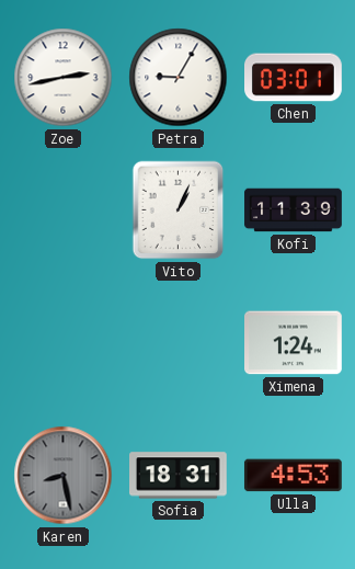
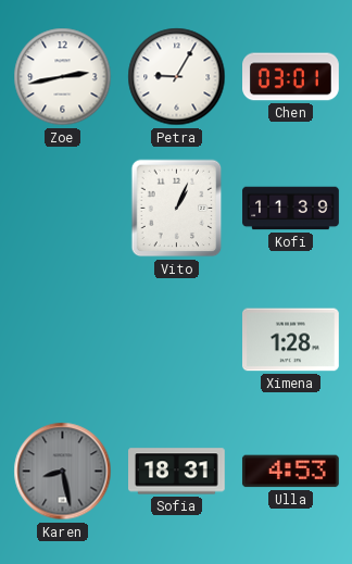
Ximena: 1:24 -> 1:28
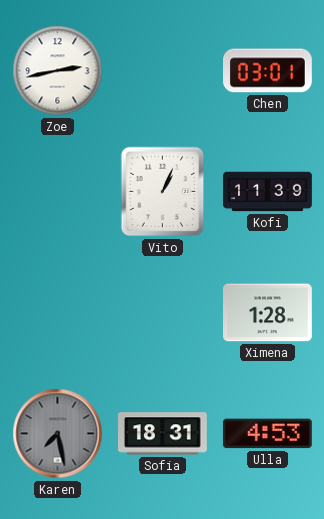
Petra: 9:05 -> none
Karen: 8:28 -> 7:28
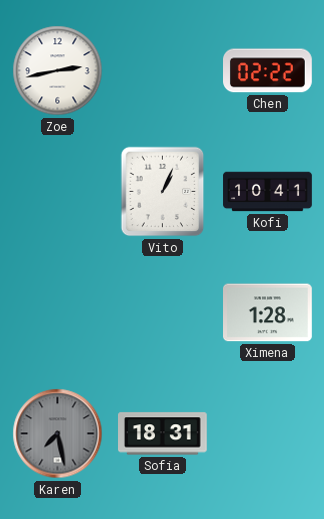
Chen: 03:01 -> 02:22
Kofi: 11:39 -> 10:41
Ulla: 4:53 -> none
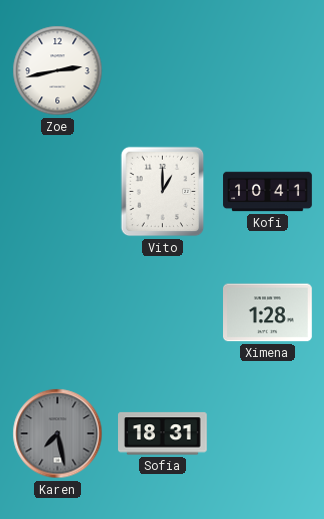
Chen: 02:22 -> none
Vito: 1:04 -> 1:00
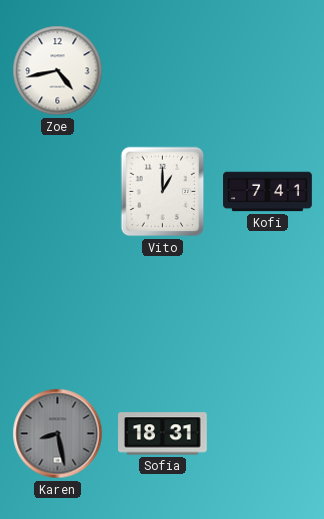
Zoe: 2:43 -> 4:43
Kofi: 10:41 -> 7:41
Ximena: 1:28 -> none
Karen: 7:28 -> 8:28
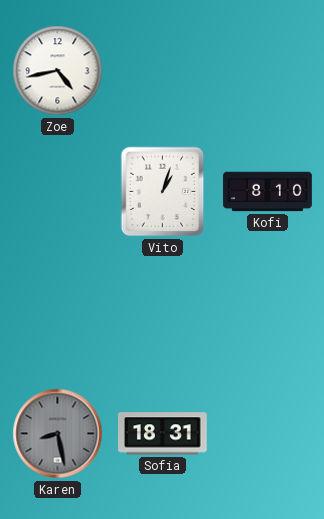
Vito: 1:00 -> 1:03
Kofi: 7:41 -> 8:10
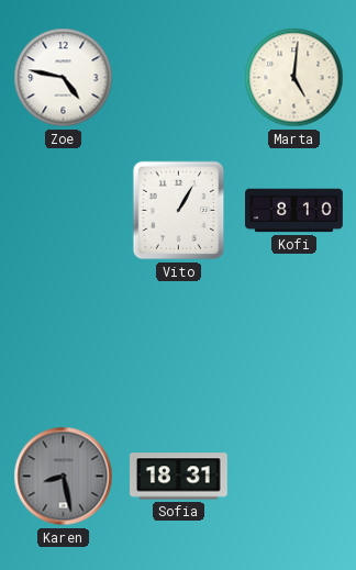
Zoe: 4:43 -> 4:47
Marta: none -> 5:01
Vito: 1:03 -> 1:05
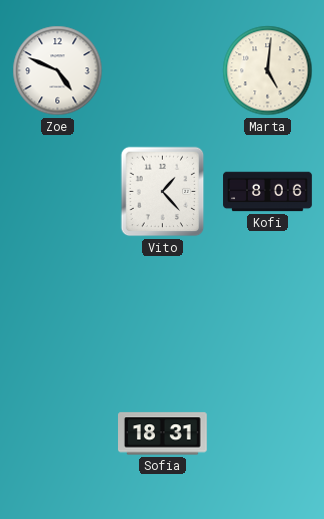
Zoe: 4:47 -> 4:49
Vito: 1:05 -> 1:23
Kofi: 8:10 -> 8:06
Karen: 8:28 -> none
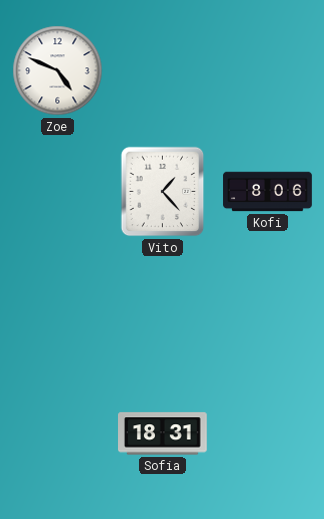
Marta: 5:01 -> none
